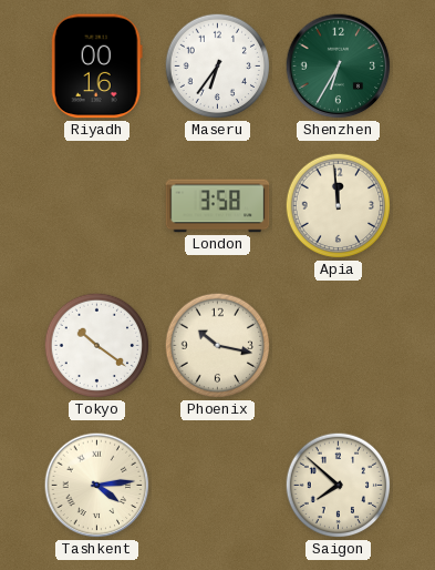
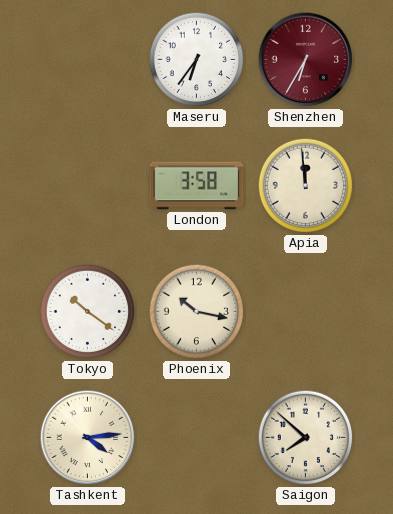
Riyadh: 00:16 -> none
Shenzhen dial: green -> burgundy
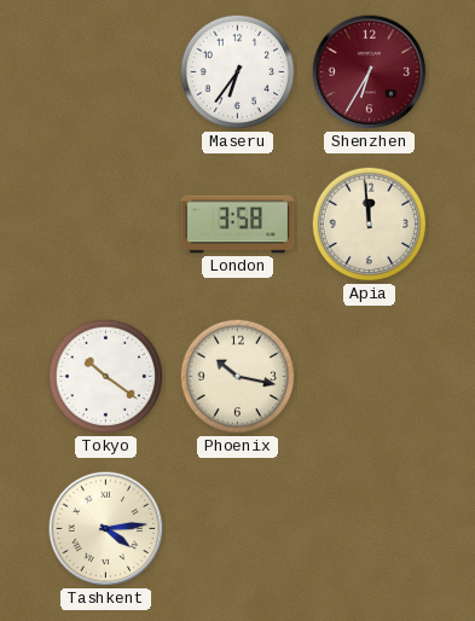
Saigon: 7:52 -> none
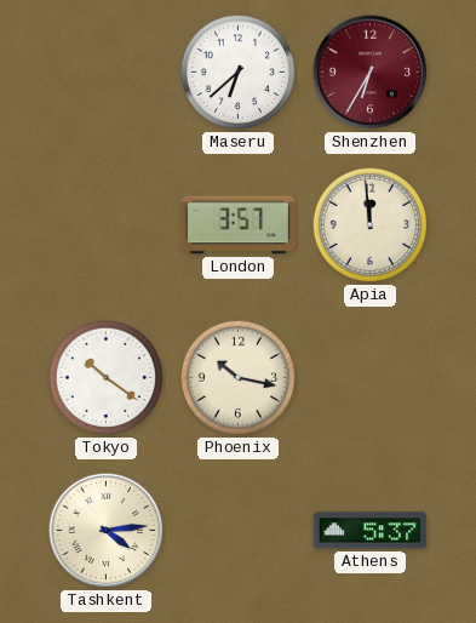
Maseru: 6:36 -> 6:38
London: 3:58 -> 3:57
Athens: none -> 5:37
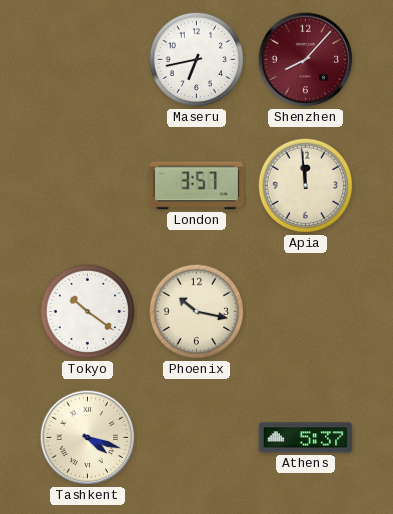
Maseru: 6:38 -> 6:43
Shenzhen: 6:35 -> 8:07
Tashkent: 4:14 -> 4:18
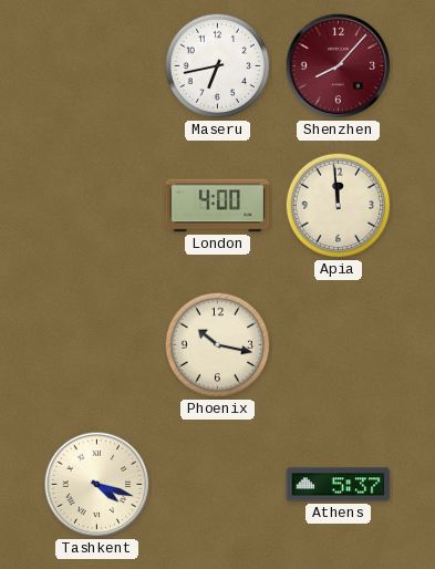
London: 3:57 -> 4:00
Tokyo: 10:21 -> none
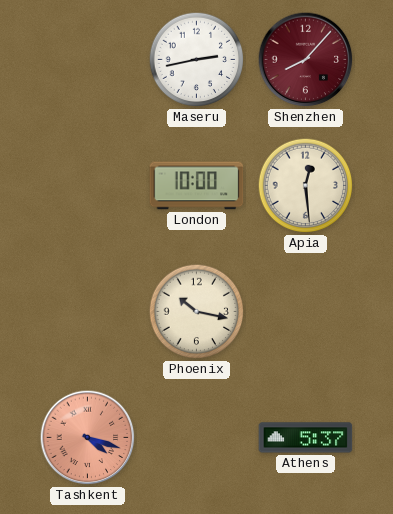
Maseru: 6:43 -> 2:43
London: 4:00 -> 10:00
Apia: 11:59 -> 12:29
Tashkent dial: cream -> salmon
